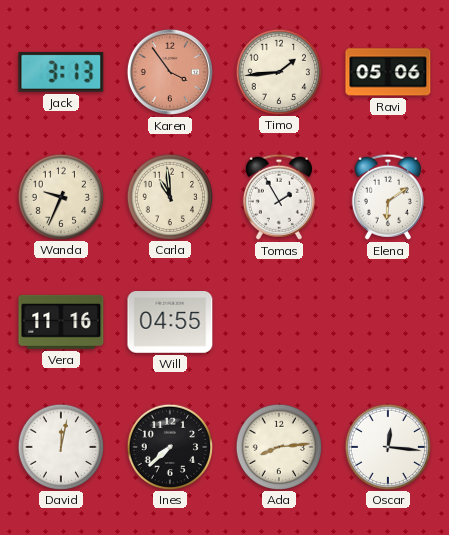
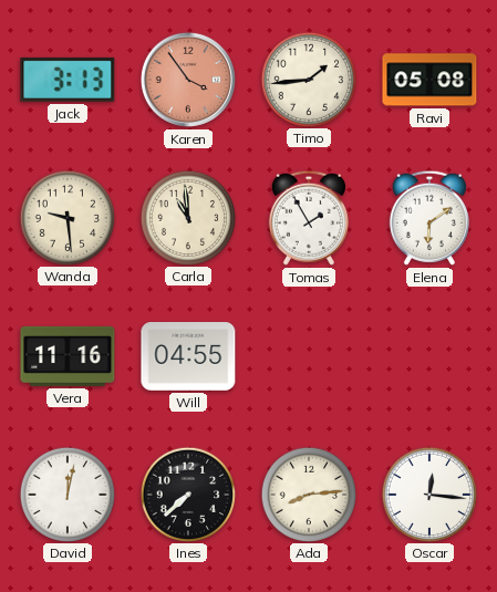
Ravi: 05:06 -> 05:08
Wanda: 9:34 -> 9:29
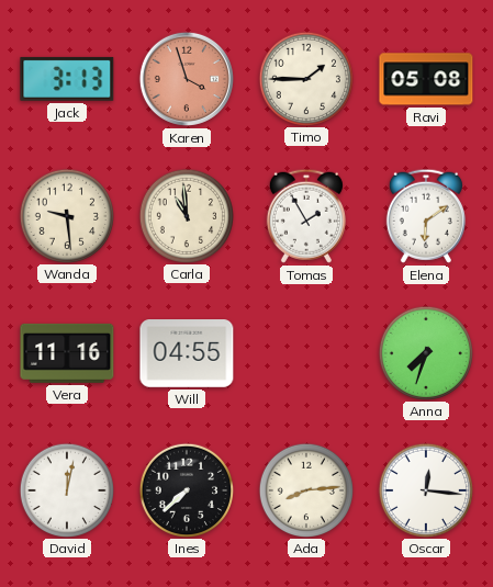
Karen: 3:54 -> 3:57
Timo: 1:44 -> 1:45
Anna: none -> 7:33
